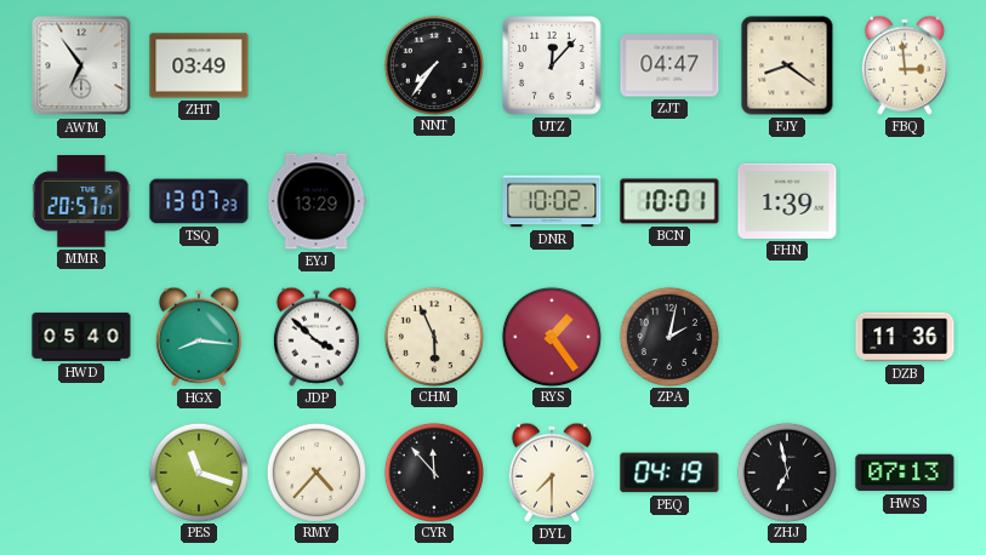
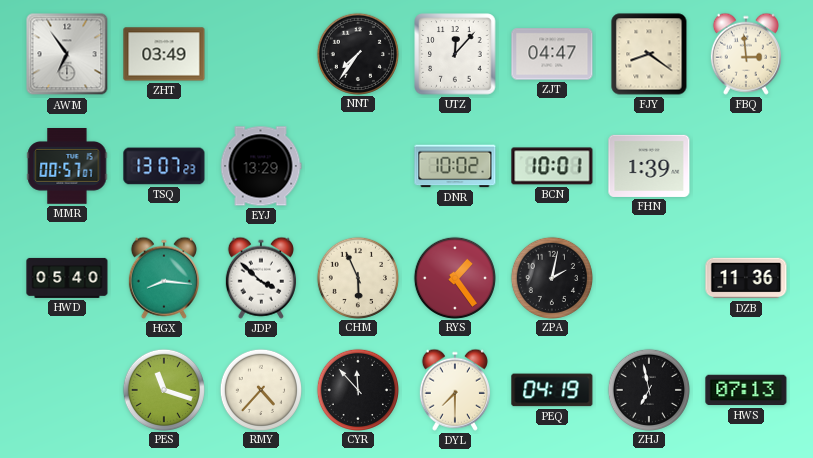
MMR: 20:57 -> 00:57
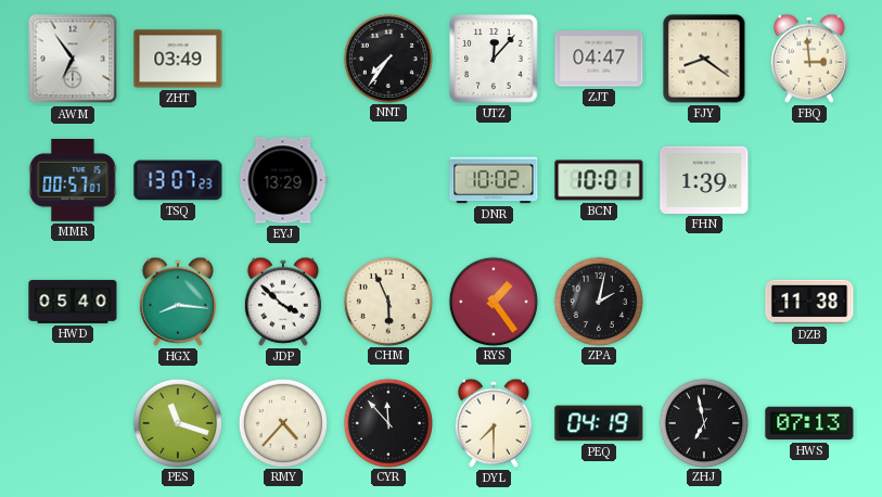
DZB: 11:36 -> 11:38
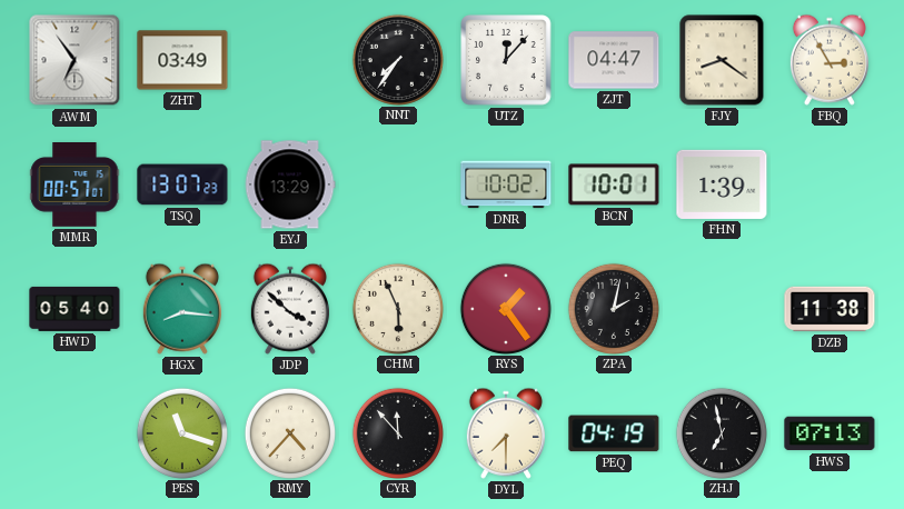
FBQ: 2:59 -> 2:55
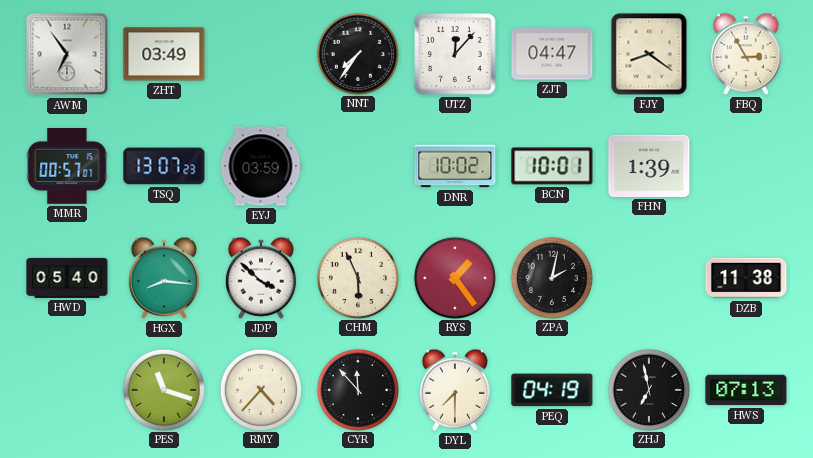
EYJ: 13:29 -> 03:59
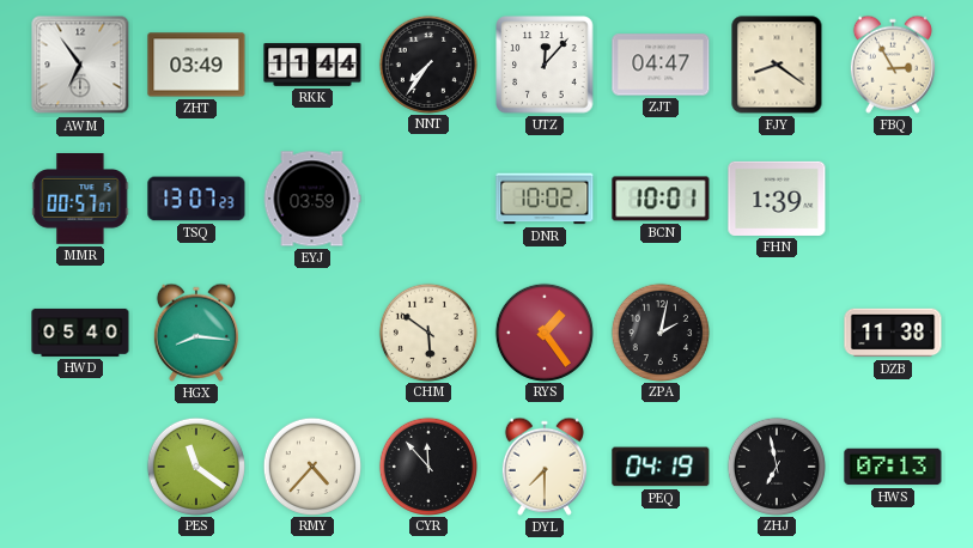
RKK: none -> 11:44
JDP: 3:52 -> none
CHM: 5:56 -> 5:51
PES: 11:18 -> 11:21
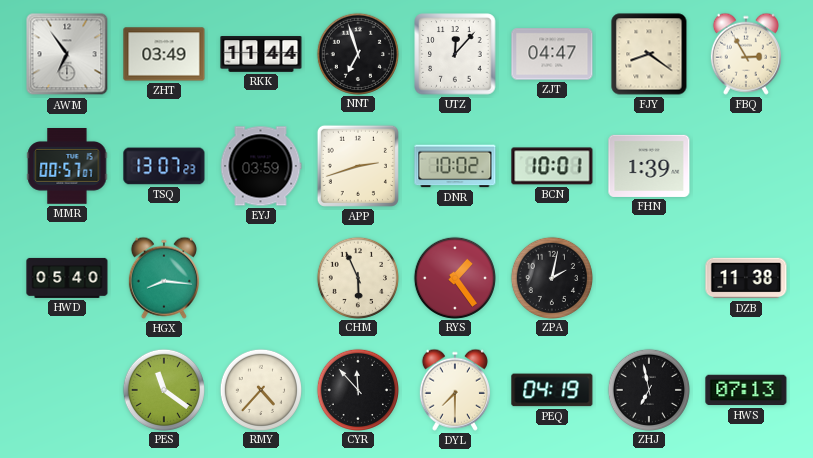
NNT: 7:36 -> 6:57
APP: none -> 2:42
CHM: 5:51 -> 5:56
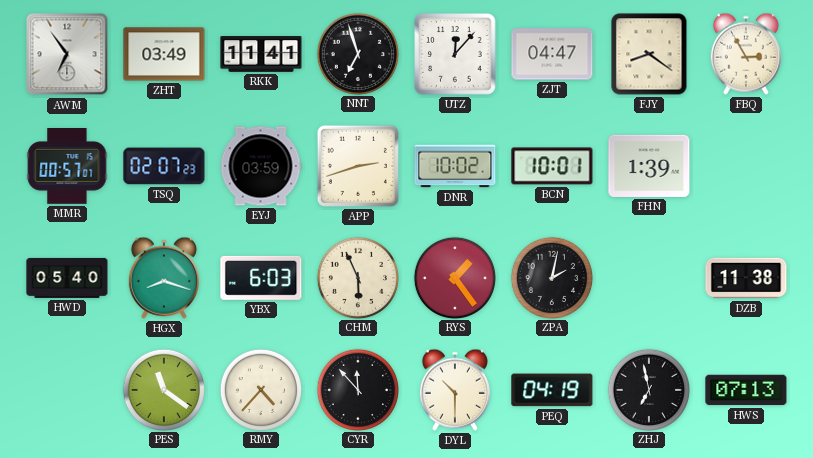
RKK: 11:44 -> 11:41
TSQ: 13:07 -> 02:07
HGX: 8:16 -> 8:18
YBX: none -> 6:03
DYL: 7:30 -> 10:30
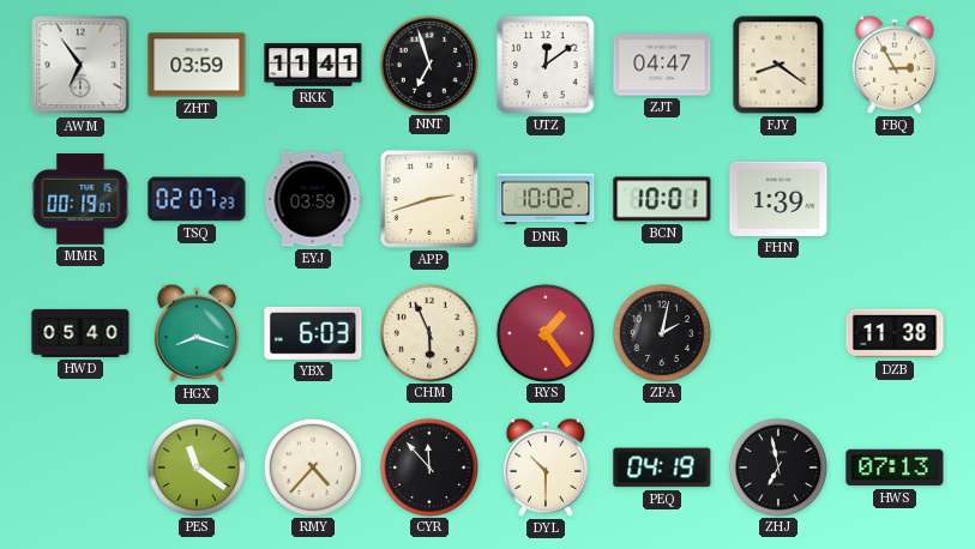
ZHT: 03:49 -> 03:59
UTZ: 12:07 -> 12:09
MMR: 00:57 -> 00:19
